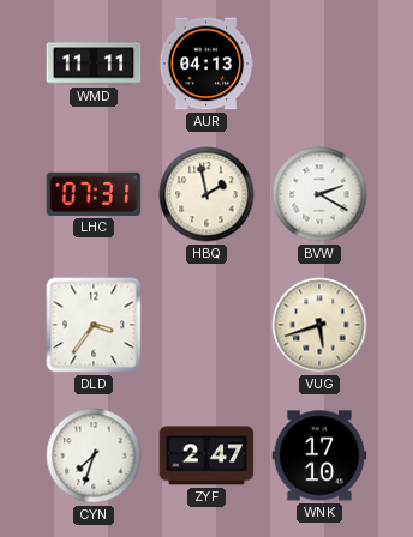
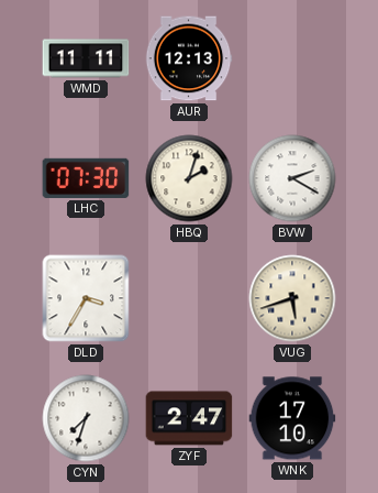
AUR: 04:13 -> 12:13
LHC: 07:31 -> 07:30
HBQ: 1:58 -> 2:03
DLD: 3:36 -> 3:35
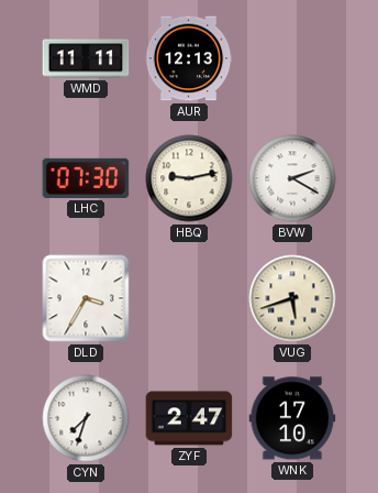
HBQ: 2:03 -> 9:13
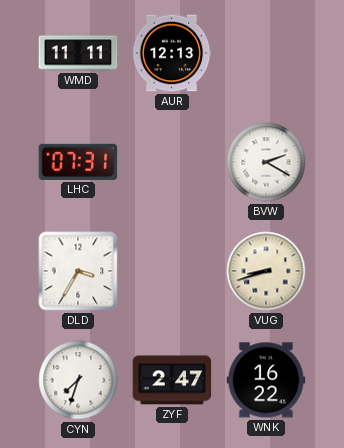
LHC: 07:30 -> 07:31
HBQ: 9:13 -> none
VUG: 5:42 -> 8:42
WNK: 17:10 -> 16:22
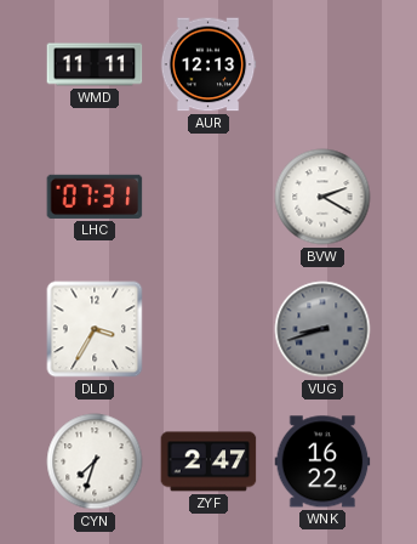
VUG dial: cream -> grey
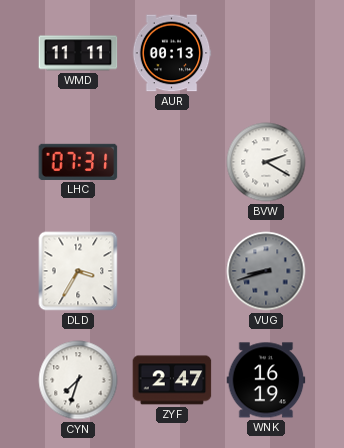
AUR: 12:13 -> 00:13
WNK: 16:22 -> 16:19
